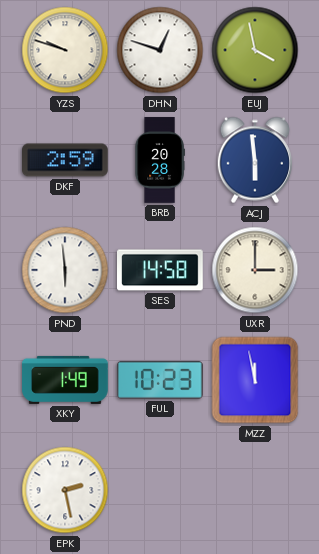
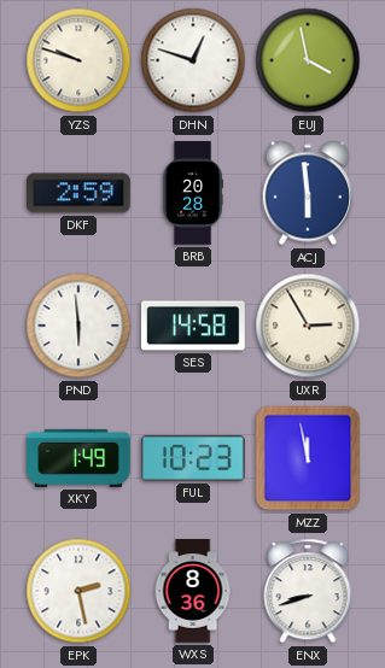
UXR: 3:00 -> 2:55
WXS: none -> 8:36
ENX: none -> 8:42
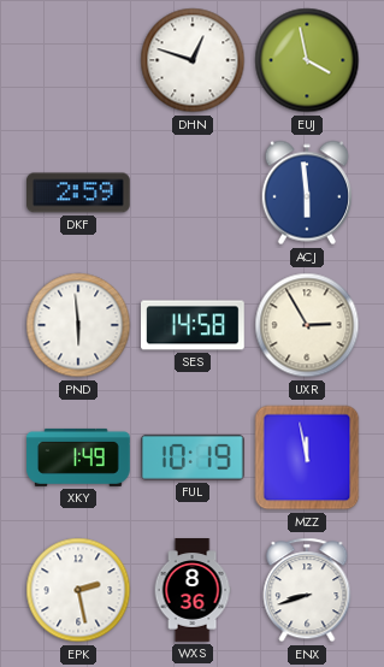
YZS: 9:48 -> none
BRB: 20:28 -> none
FUL: 10:23 -> 10:19
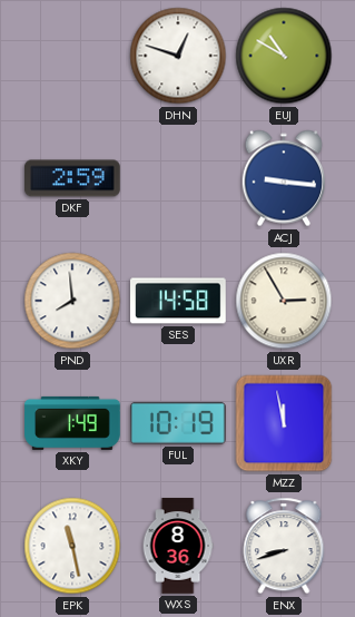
EUJ: 3:58 -> 10:50
ACJ: 5:59 -> 9:16
PND: 5:59 -> 7:59
EPK: 2:28 -> 11:28
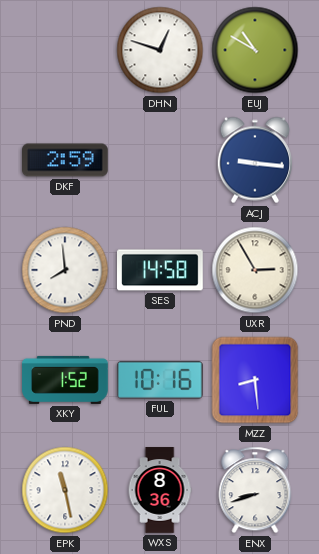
XKY: 1:49 -> 1:52
FUL: 10:19 -> 10:16
MZZ: 11:58 -> 8:29
